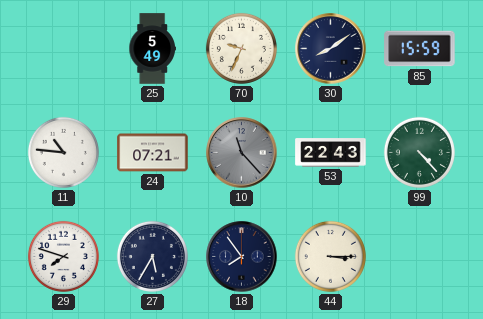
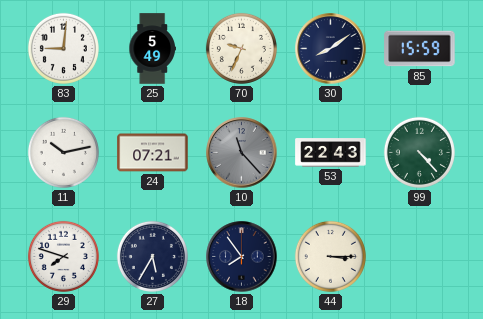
83: none -> 9:01
11: 10:46 -> 10:13
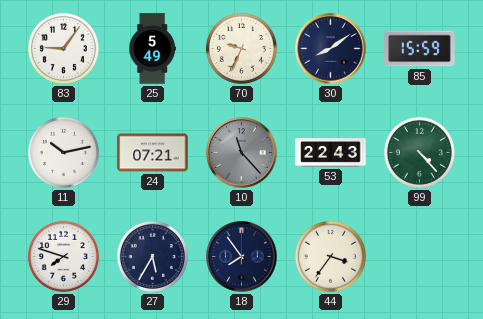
83: 9:01 -> 9:06
44: 3:15 -> 3:36
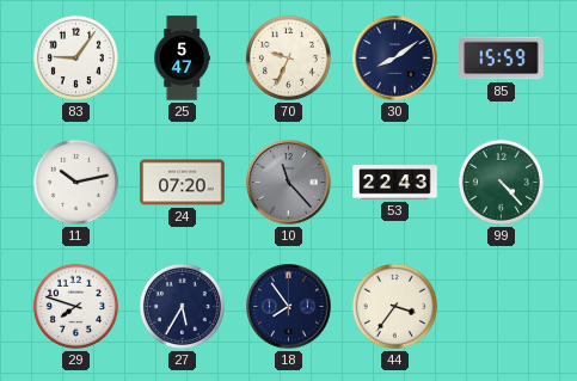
25: 5:49 -> 5:47
24: 07:21 -> 07:20
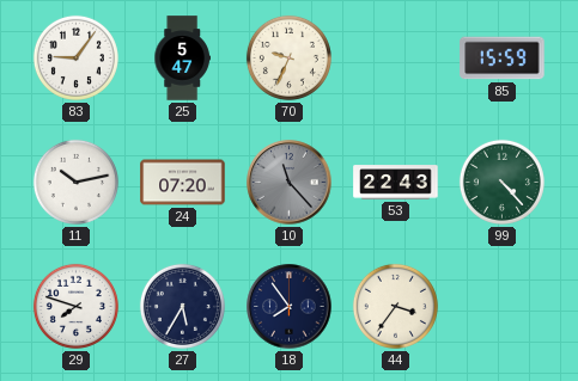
30: 8:09 -> none
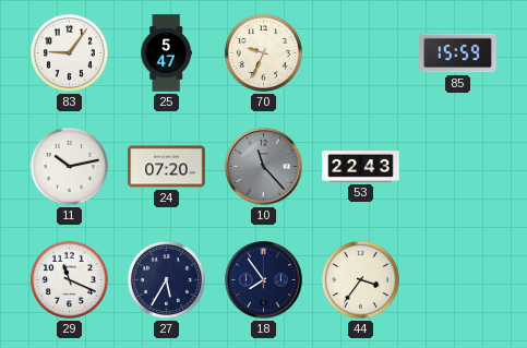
99: 4:23 -> none
29: 7:48 -> 11:19
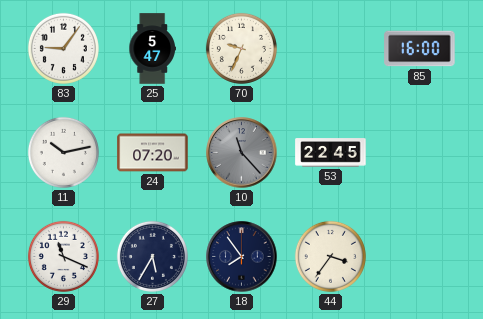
85: 15:59 -> 16:00
53: 22:43 -> 22:45
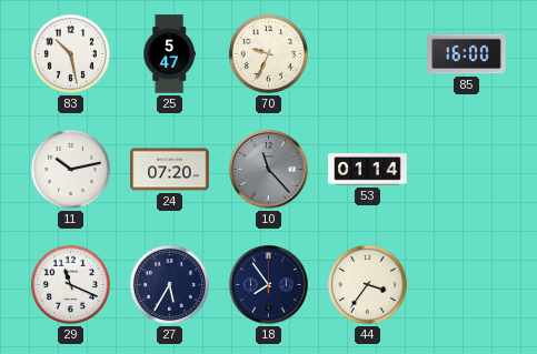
83: 9:06 -> 10:28
53: 22:45 -> 01:14
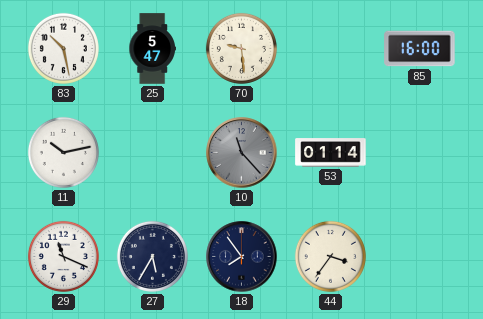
70: 9:34 -> 9:29
24: 07:20 -> none
